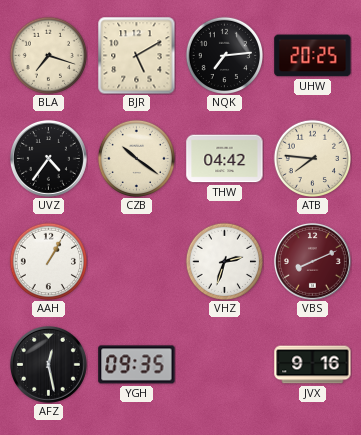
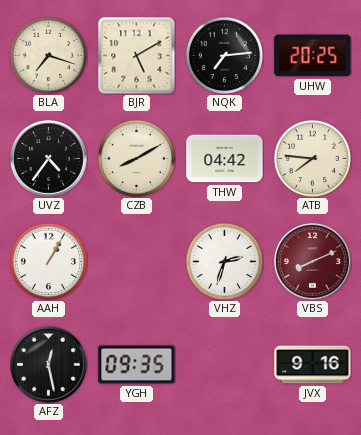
CZB: 10:21 -> 8:10
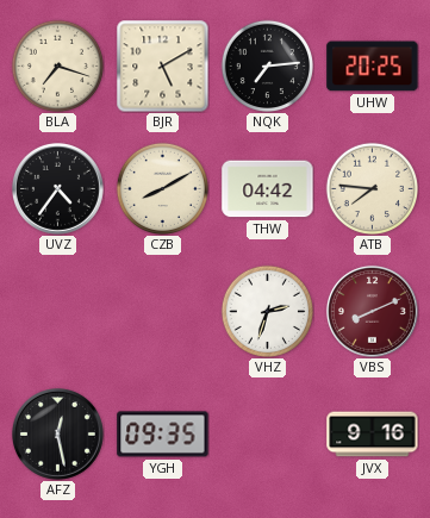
AAH: 1:05 -> none
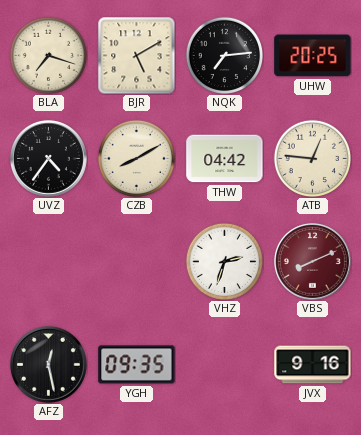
ATB: 7:46 -> 12:46
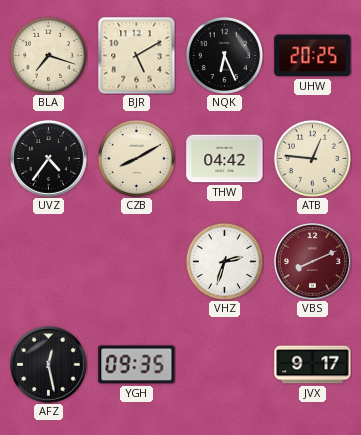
NQK: 7:14 -> 6:26
JVX: 9:16 -> 9:17
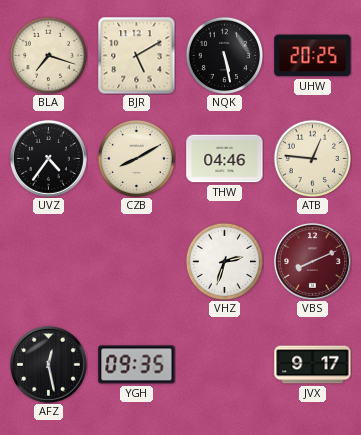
NQK: 6:26 -> 5:28
THW: 04:42 -> 04:46
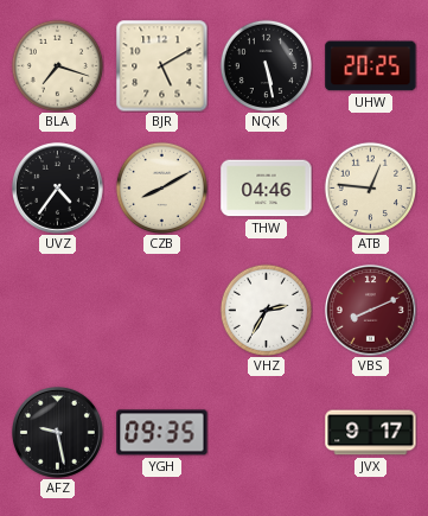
VHZ: 2:33 -> 2:35
AFZ: 12:28 -> 9:28
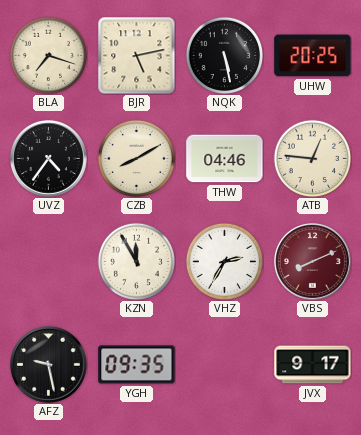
BJR: 5:10 -> 5:13
KZN: none -> 11:55
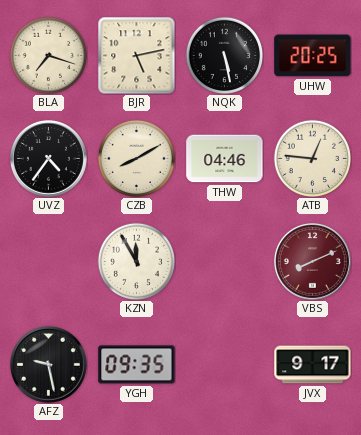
VHZ: 2:35 -> none
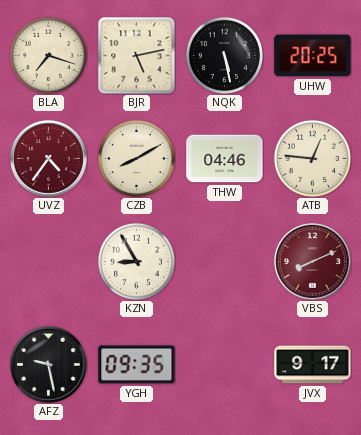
UVZ dial: black -> burgundy
KZN: 11:55 -> 8:55
